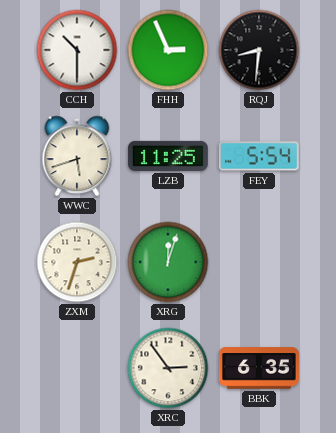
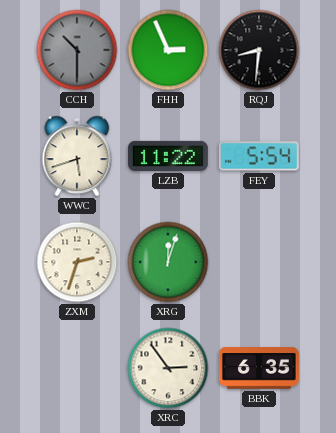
CCH dial: white -> grey
LZB: 11:25 -> 11:22
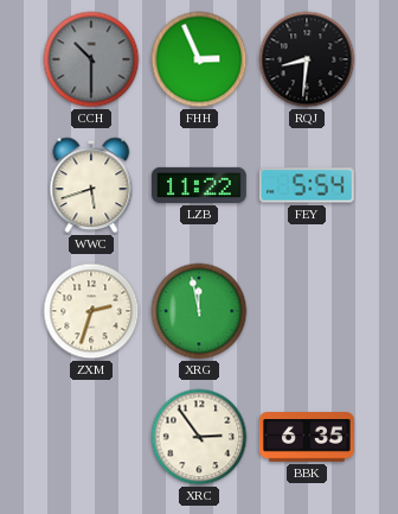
XRG: 12:03 -> 11:58
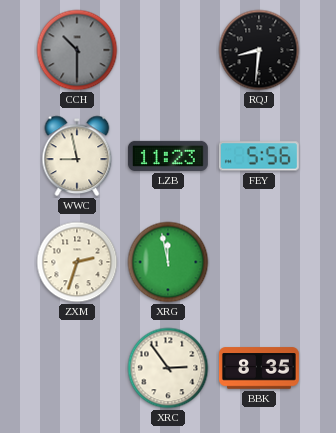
FHH: 2:56 -> none
WWC: 5:42 -> 8:58
LZB: 11:22 -> 11:23
FEY: 5:54 -> 5:56
BBK: 6:35 -> 8:35
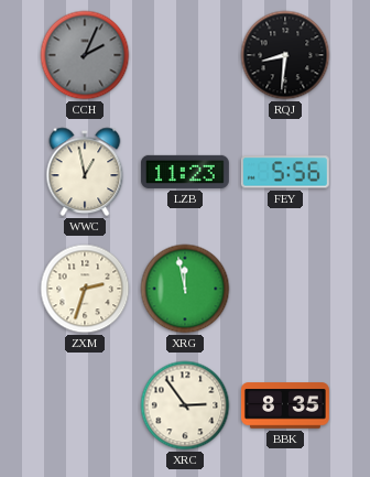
CCH: 10:30 -> 2:04
WWC: 8:58 -> 12:58
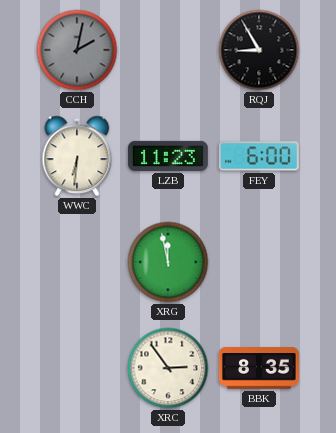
CCH: 2:04 -> 2:02
RQJ: 8:31 -> 8:55
WWC: 12:58 -> 6:31
FEY: 5:56 -> 6:00
ZXM: 2:33 -> none
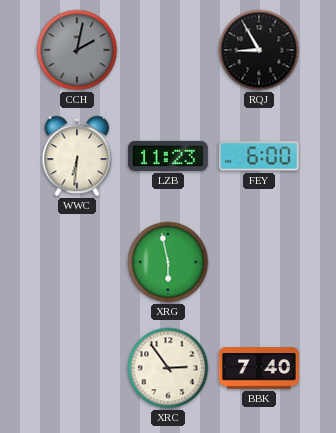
XRG: 11:58 -> 5:58
BBK: 8:35 -> 7:40
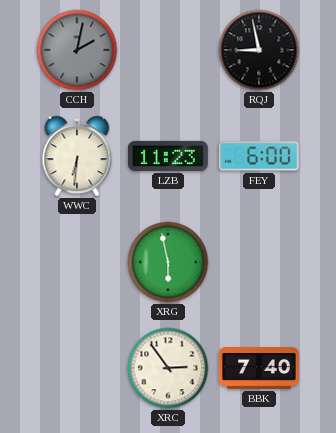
RQJ: 8:55 -> 8:58
